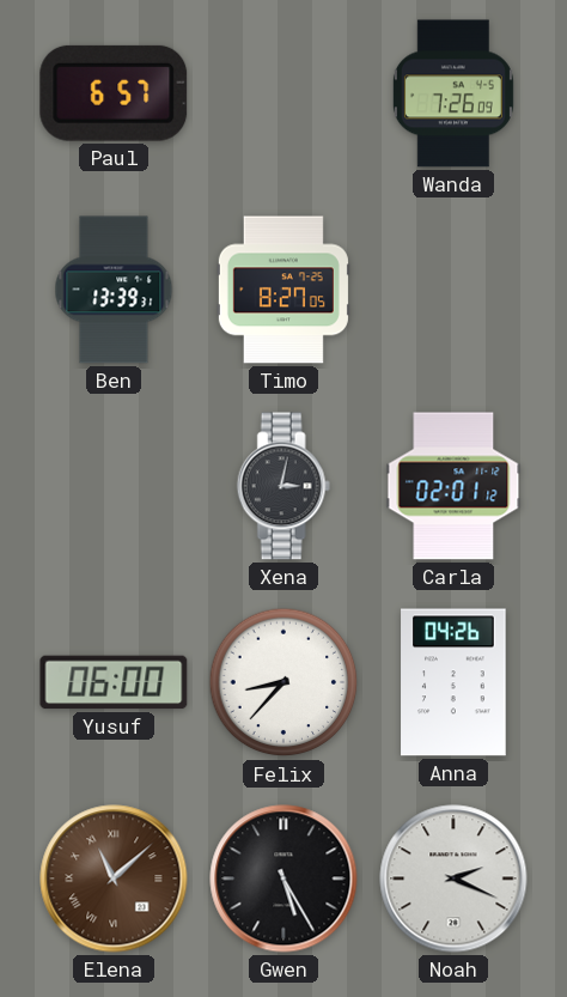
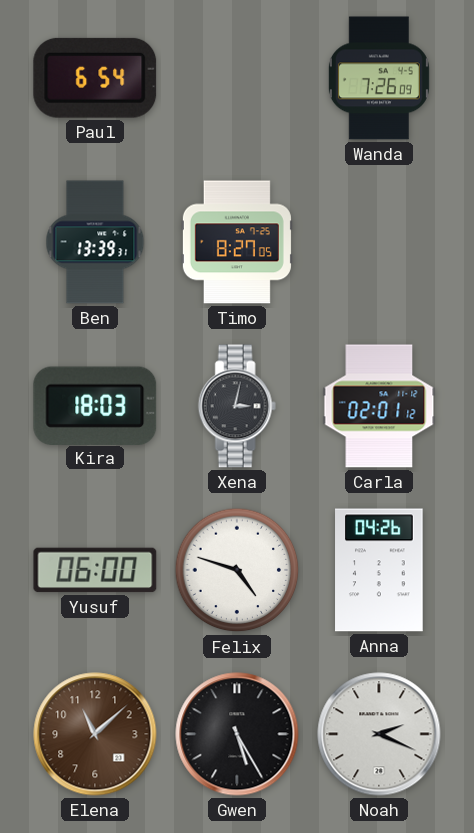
Paul: 6:57 -> 6:54
Kira: none -> 18:03
Felix: 8:37 -> 4:48
Elena numerals: Roman -> Arabic
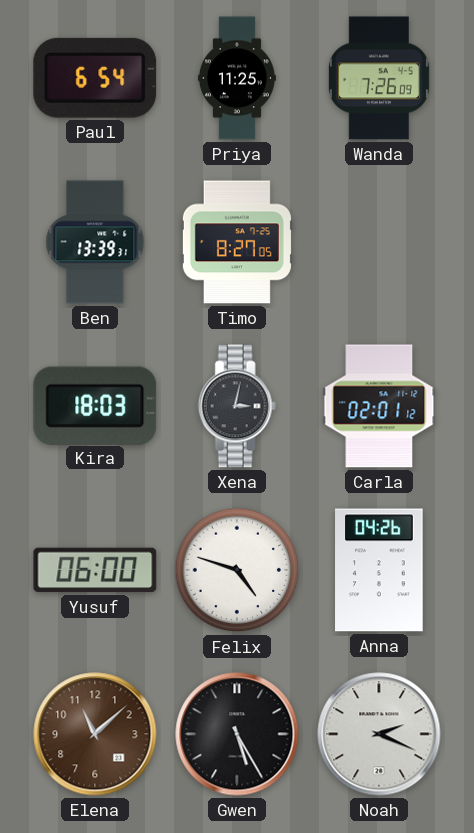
Priya: none -> 11:25
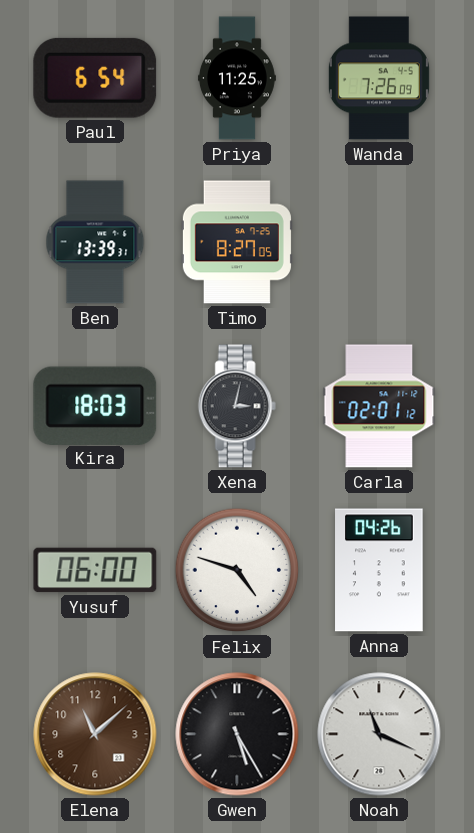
Noah: 2:19 -> 11:19
